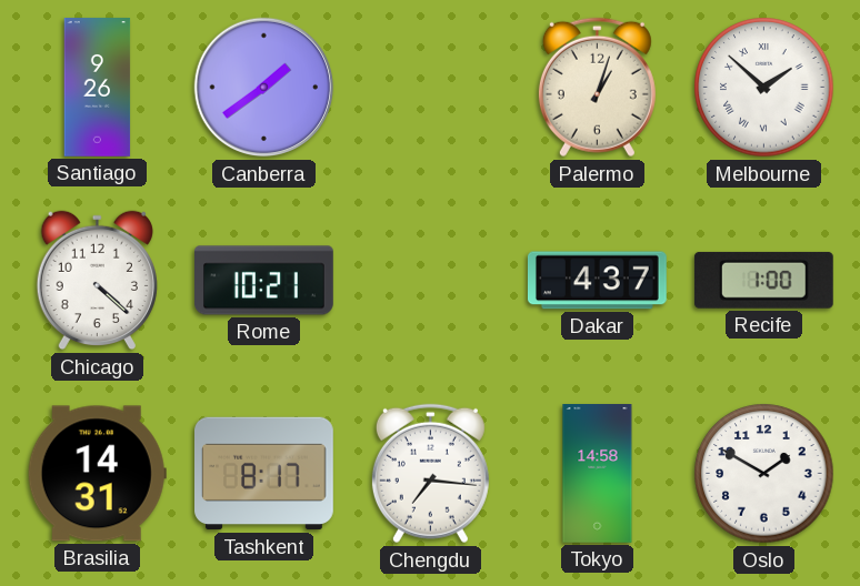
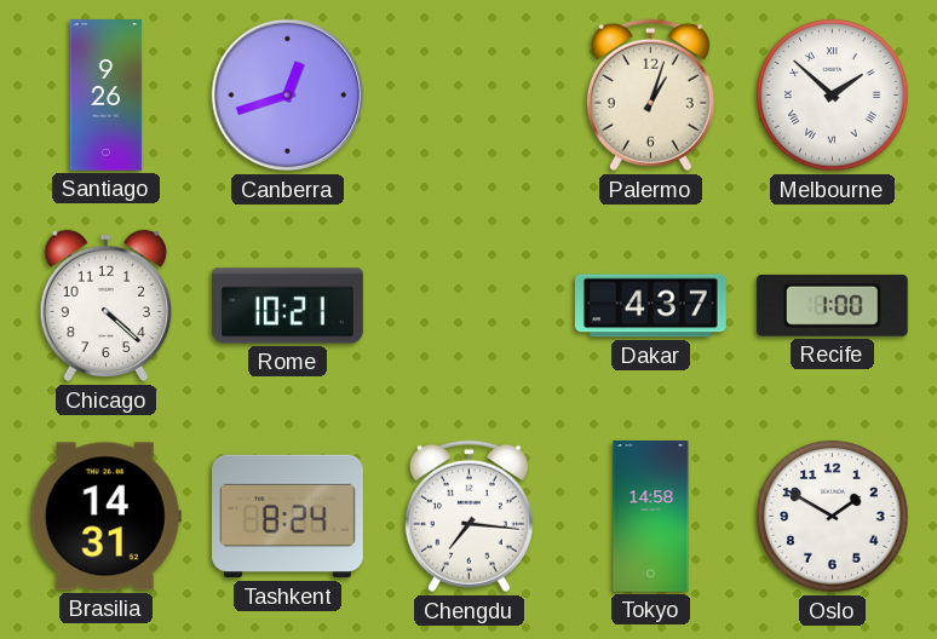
Canberra: 1:39 -> 12:42
Tashkent: 8:17 -> 8:24
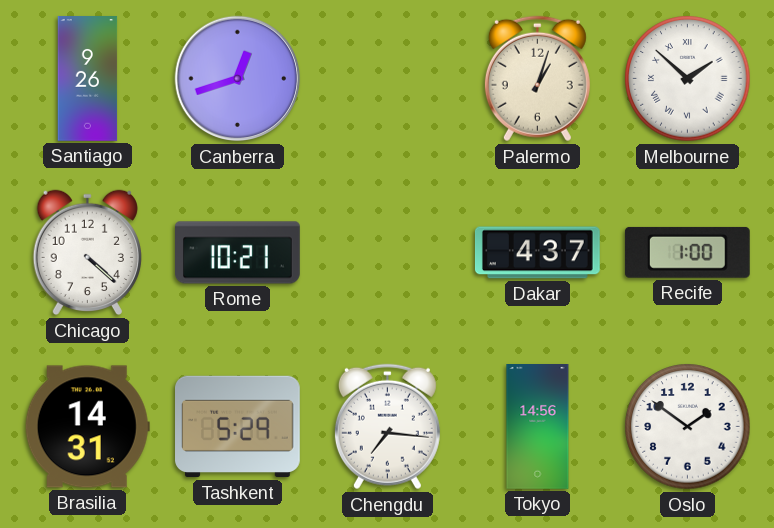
Tashkent: 8:24 -> 5:29
Tokyo: 14:58 -> 14:56
Oslo: 1:50 -> 1:51
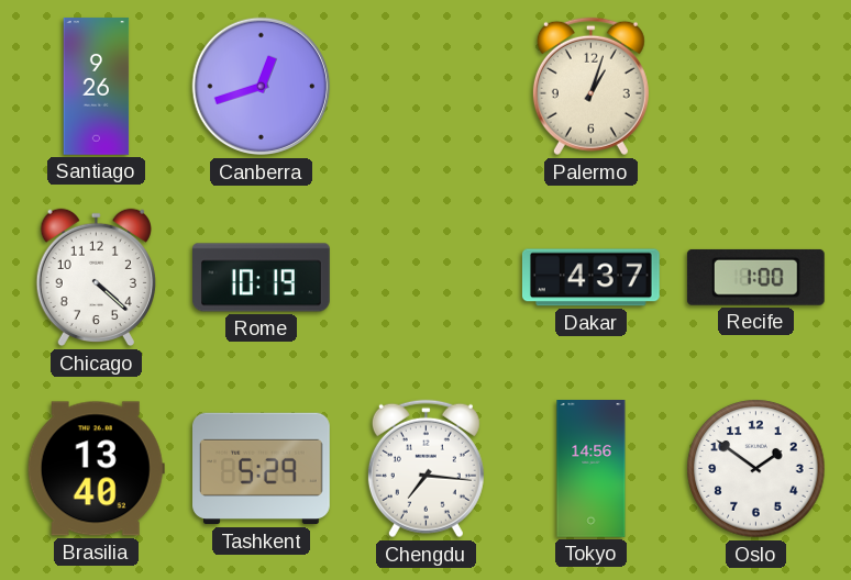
Melbourne: 1:52 -> none
Rome: 10:21 -> 10:19
Brasilia: 14:31 -> 13:40
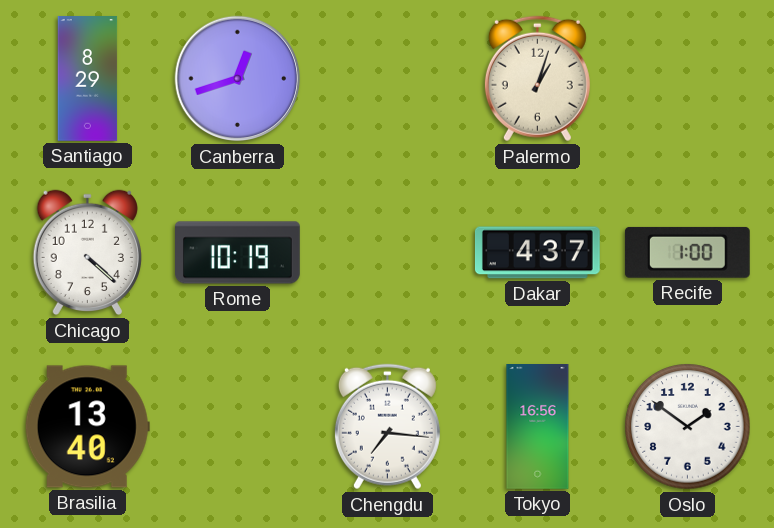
Santiago: 9:26 -> 8:29
Tashkent: 5:29 -> none
Tokyo: 14:56 -> 16:56
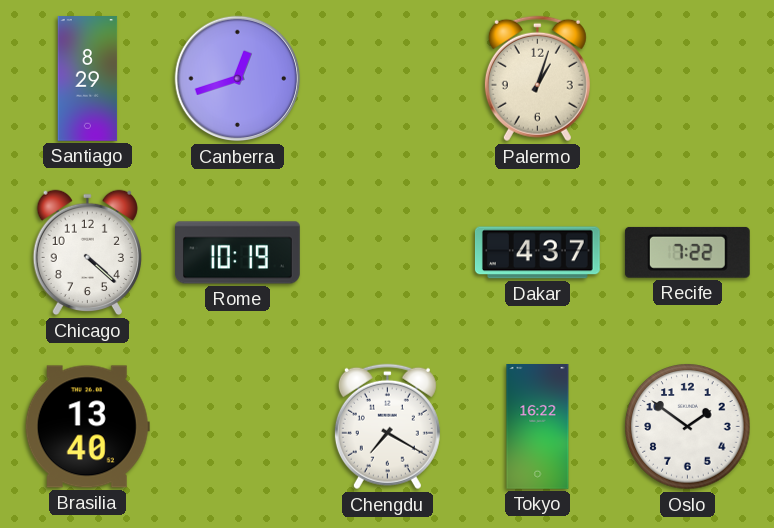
Recife: 1:00 -> 7:22
Chengdu: 7:16 -> 7:20
Tokyo: 16:56 -> 16:22
